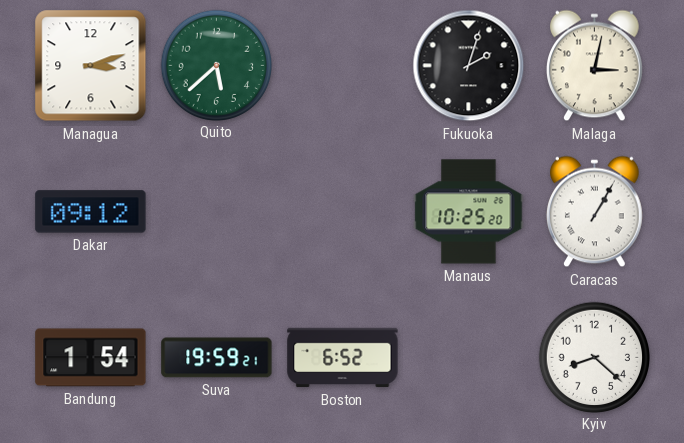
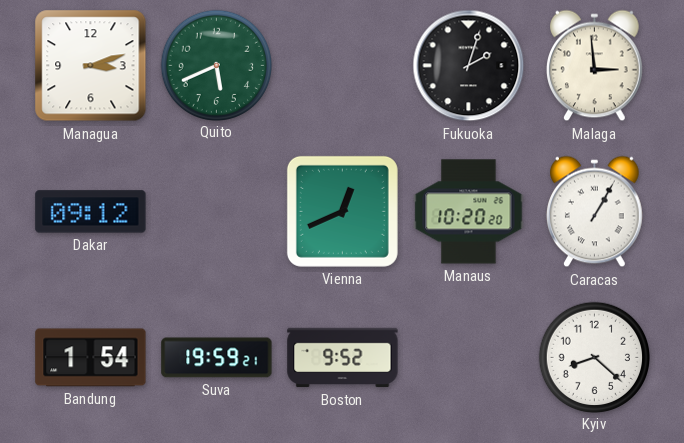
Quito: 5:38 -> 5:41
Malaga: 3:02 -> 2:59
Vienna: none -> 12:41
Manaus: 10:25 -> 10:20
Boston: 6:52 -> 9:52
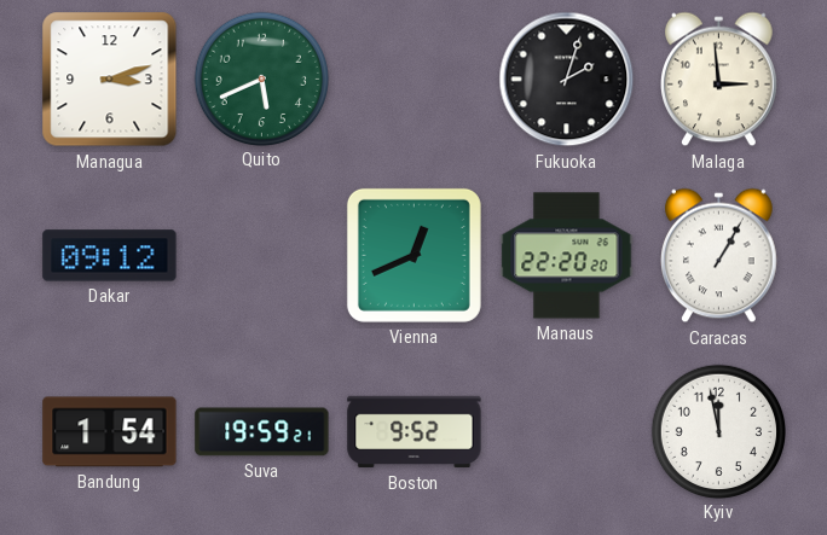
Manaus: 10:20 -> 22:20
Kyiv: 8:22 -> 11:58
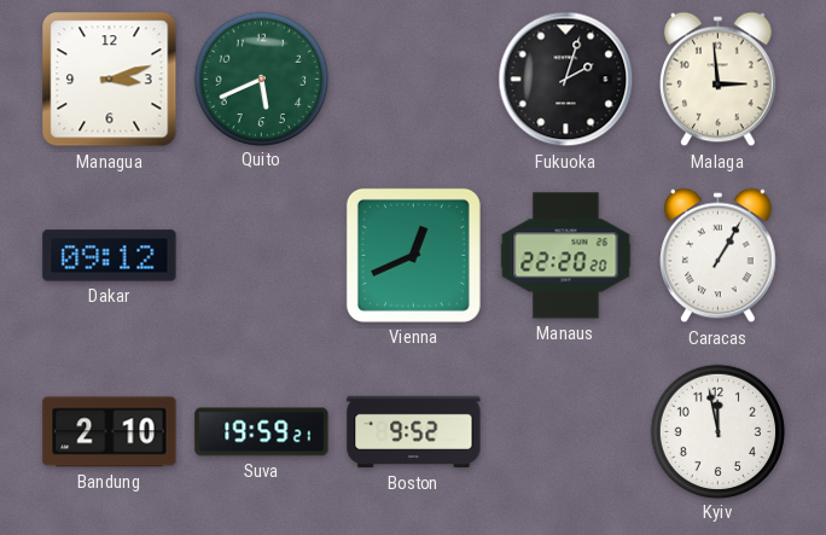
Bandung: 1:54 -> 2:10
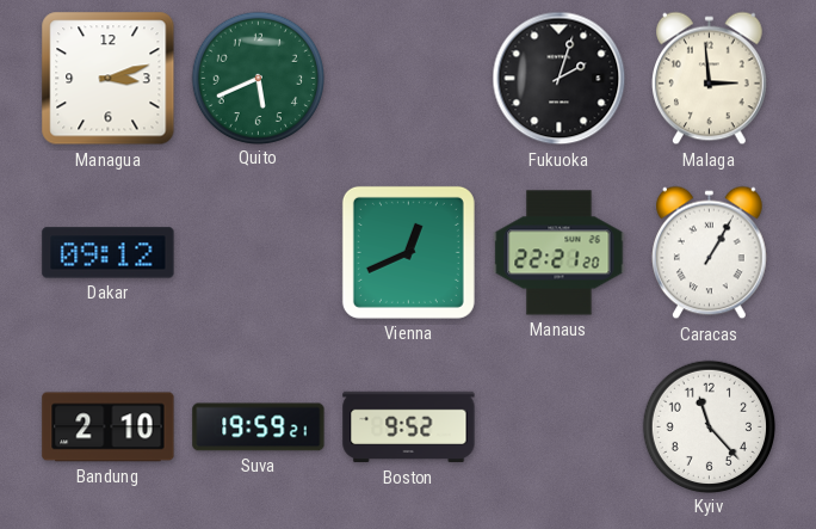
Manaus: 22:20 -> 22:21
Kyiv: 11:58 -> 11:23
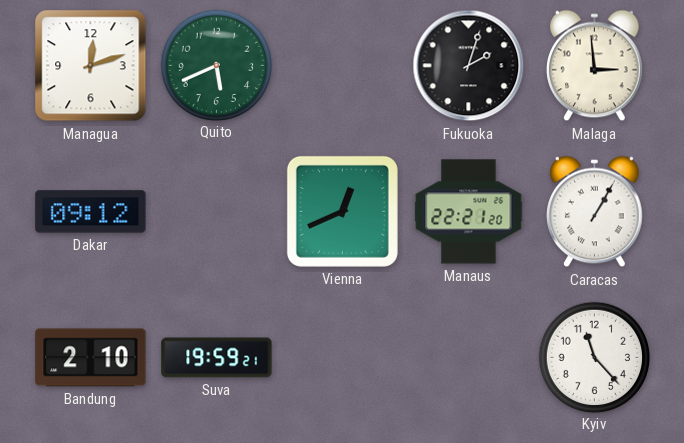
Managua: 3:12 -> 12:12
Boston: 9:52 -> none
